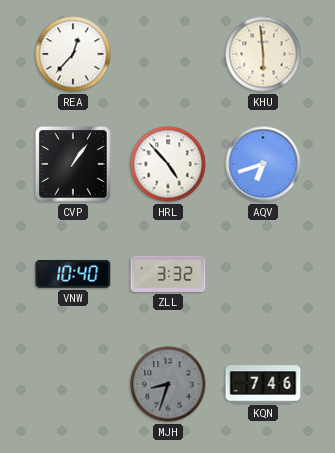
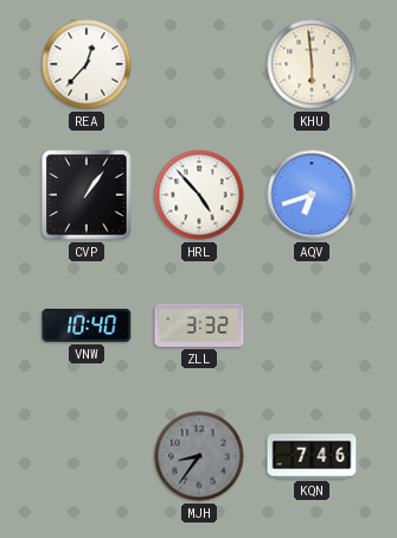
MJH: 8:33 -> 8:36
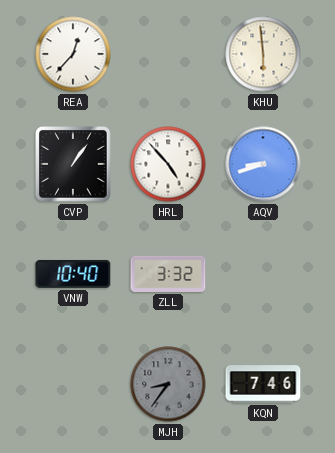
AQV: 6:42 -> 8:42
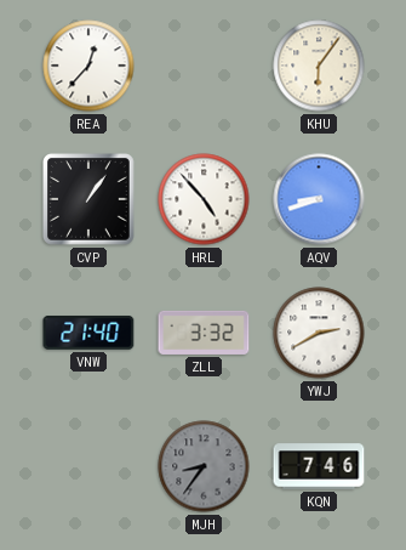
KHU: 5:59 -> 6:06
VNW: 10:40 -> 21:40
YWJ: none -> 2:40
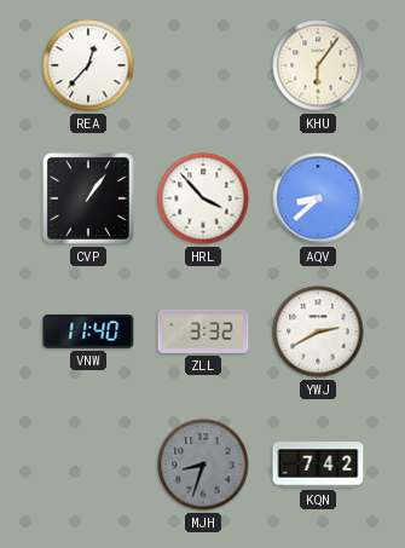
HRL: 4:53 -> 3:53
AQV: 8:42 -> 8:38
VNW: 21:40 -> 11:40
MJH: 8:36 -> 8:33
KQN: 7:46 -> 7:42
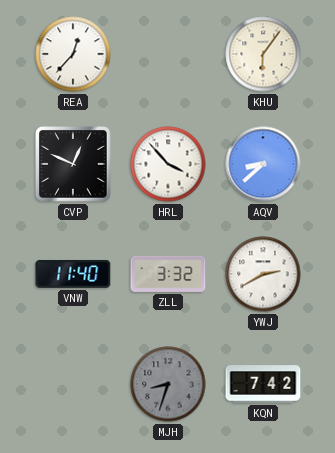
CVP: 1:06 -> 12:49
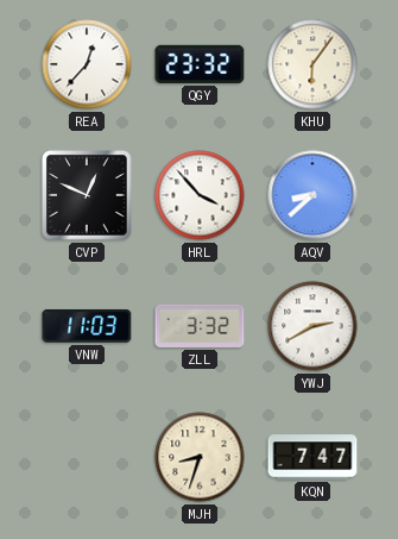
QGY: none -> 23:32
VNW: 11:40 -> 11:03
MJH dial: grey -> cream
KQN: 7:42 -> 7:47
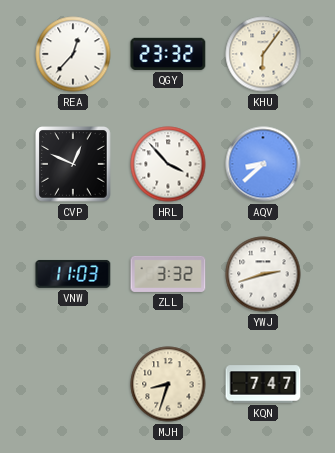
YWJ: 2:40 -> 2:42
